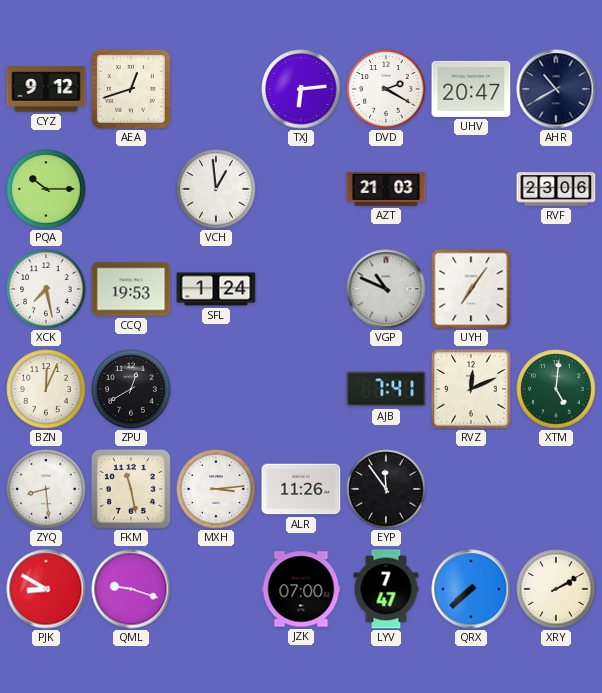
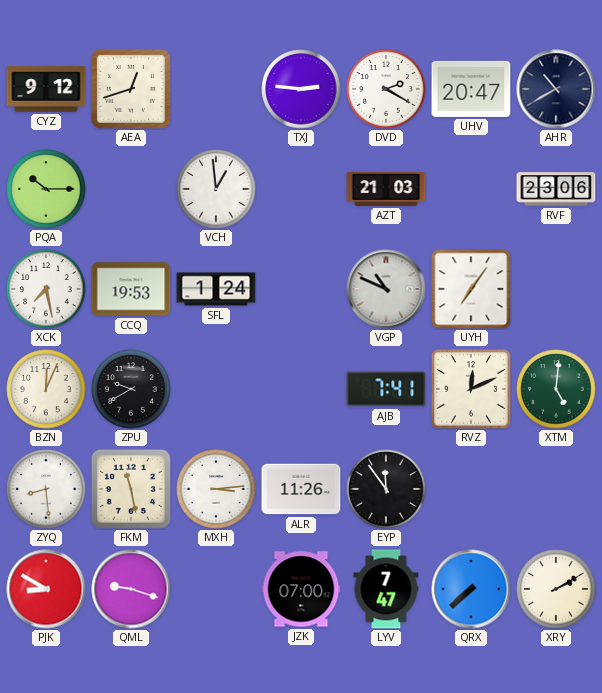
TXJ: 6:14 -> 2:46
ZPU: 12:40 -> 9:40
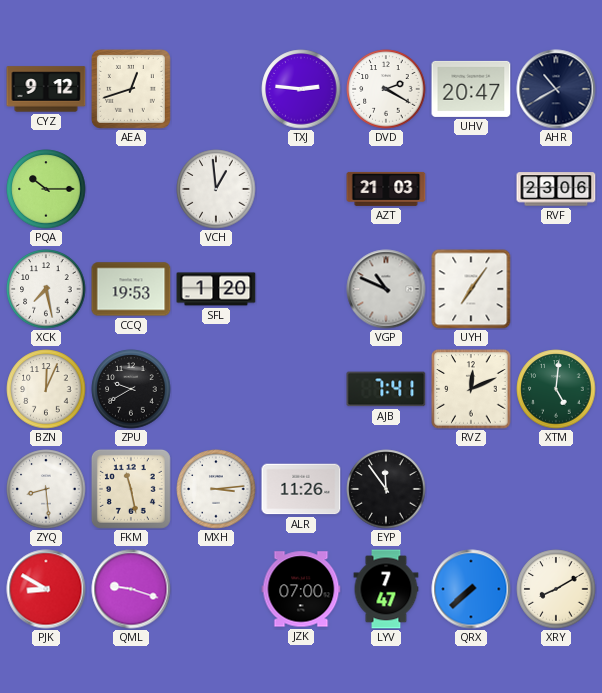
SFL: 1:24 -> 1:20
XRY: 2:10 -> 8:10
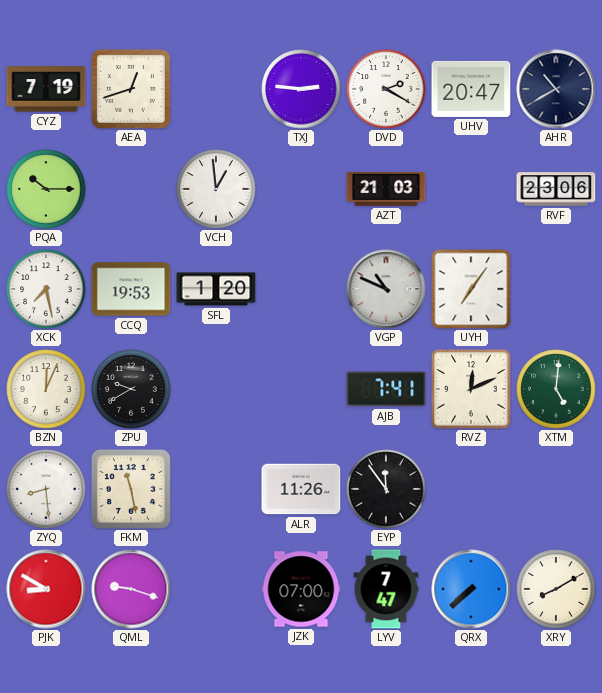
CYZ: 9:12 -> 7:19
MXH: 3:14 -> none
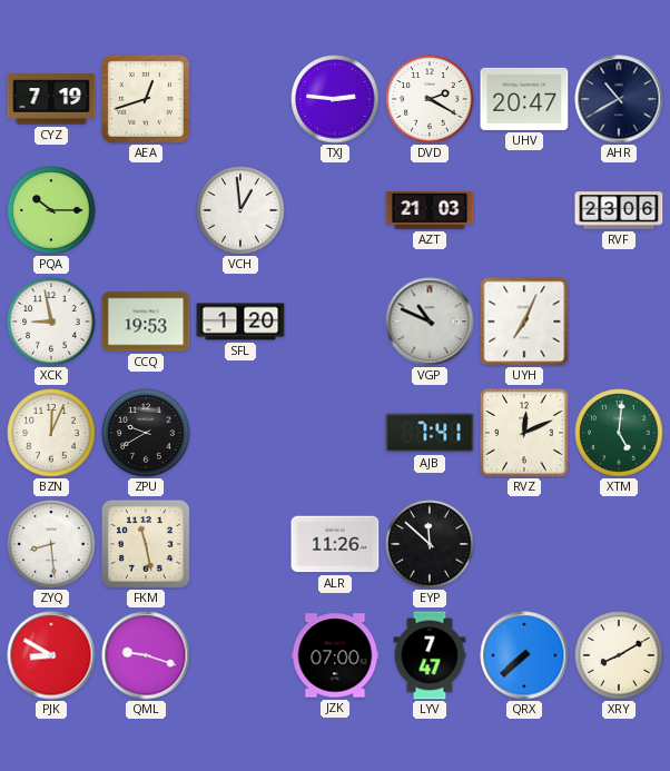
XCK: 7:28 -> 8:58
UYH: 7:06 -> 7:04
EYP: 11:54 -> 11:52
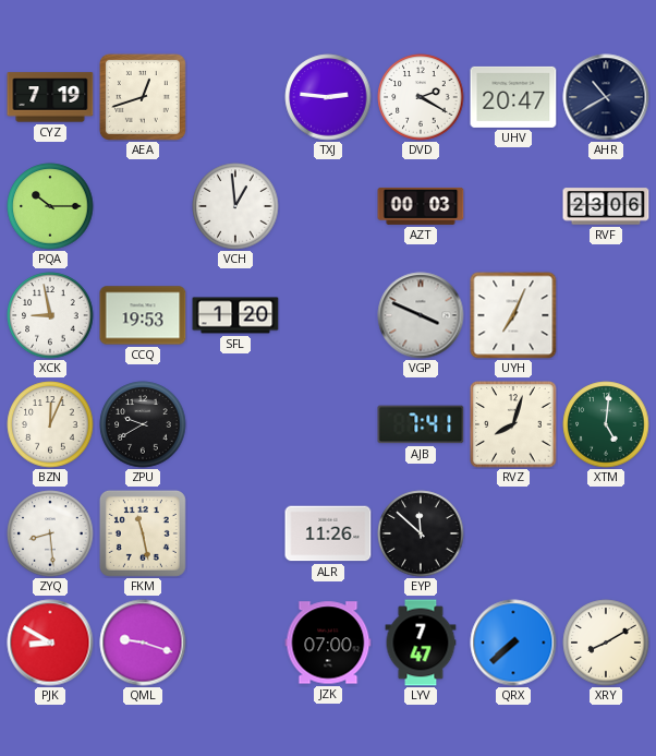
AZT: 21:03 -> 00:03
VGP: 10:49 -> 3:49
RVZ: 12:11 -> 8:03
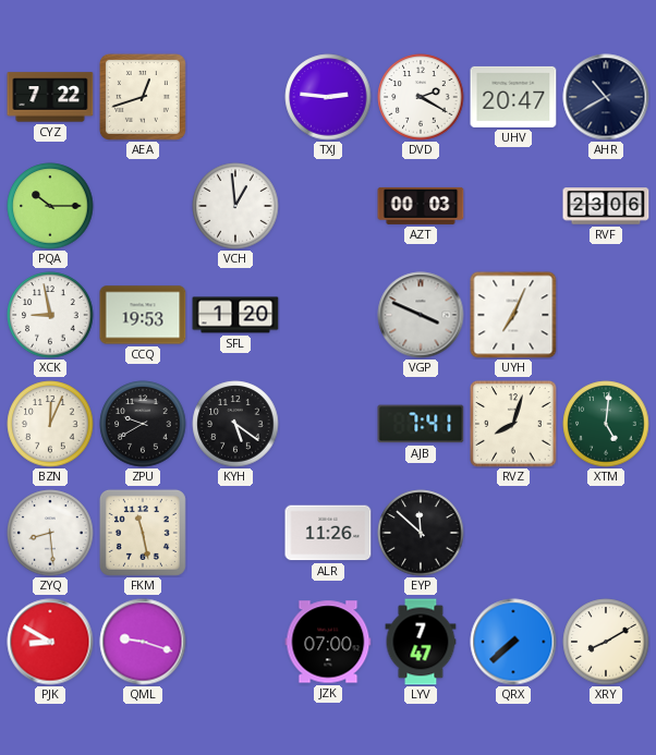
CYZ: 7:19 -> 7:22
KYH: none -> 5:21
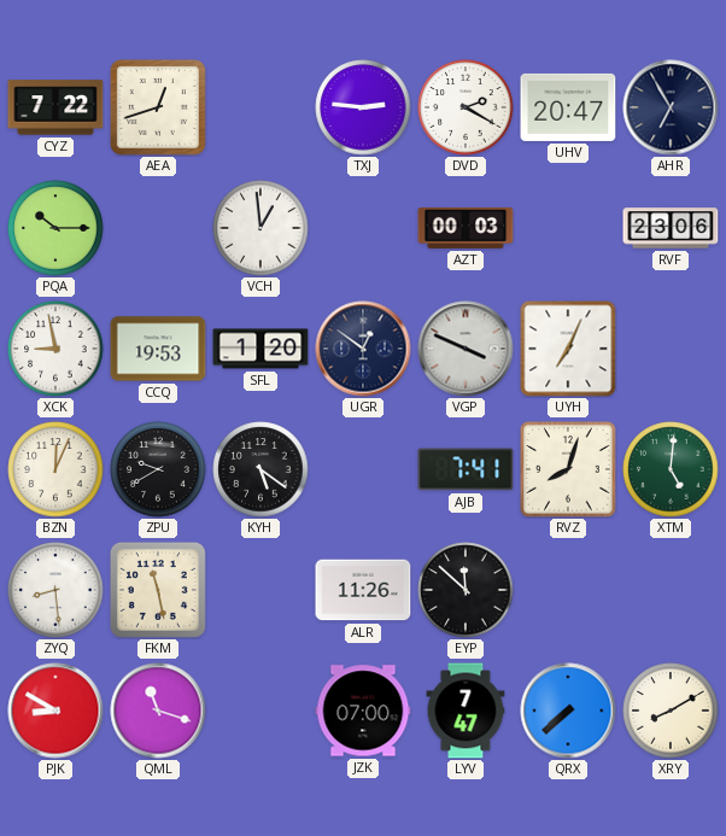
AHR: 10:40 -> 6:55
UGR: none -> 12:51
QML: 9:18 -> 11:18
